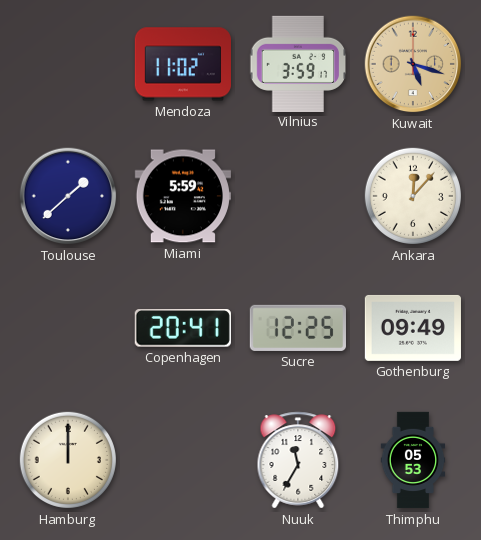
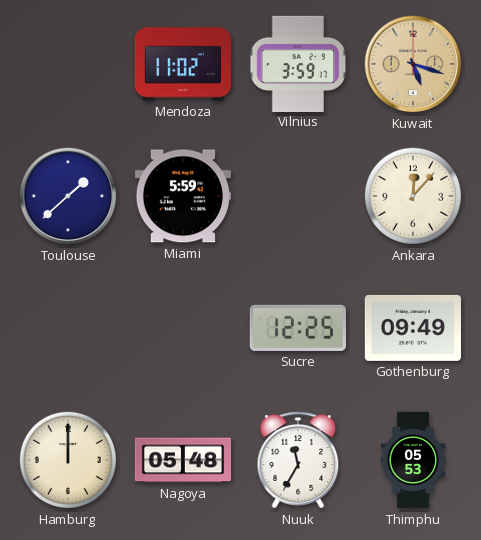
Copenhagen: 20:41 -> none
Nagoya: none -> 05:48
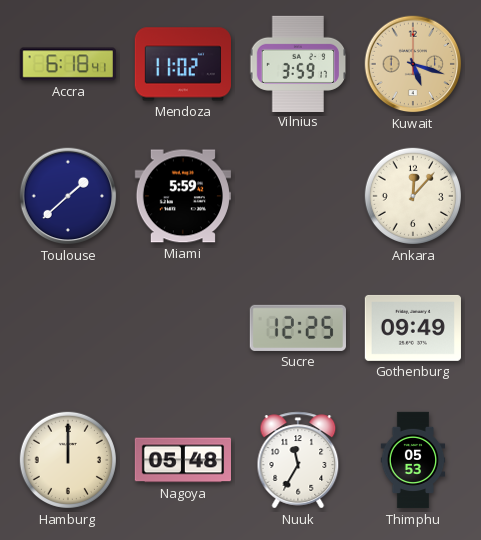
Accra: none -> 6:18
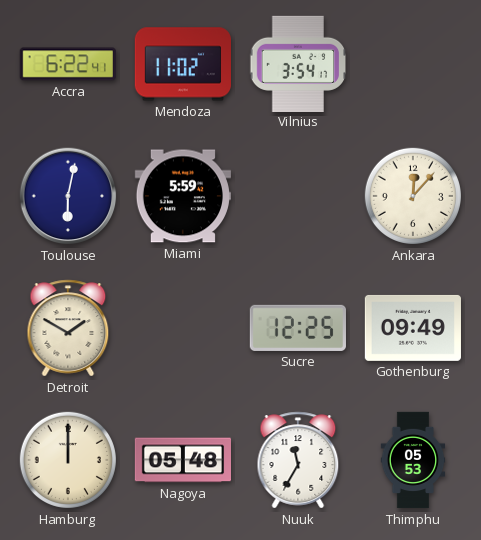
Accra: 6:18 -> 6:22
Vilnius: 3:59 -> 3:54
Kuwait: 5:18 -> none
Toulouse: 1:38 -> 6:02
Detroit: none -> 1:50
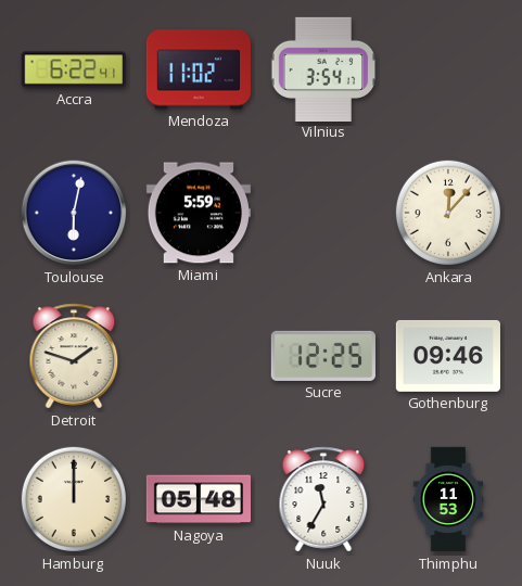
Detroit: 1:50 -> 1:48
Gothenburg: 09:49 -> 09:46
Thimphu: 05:53 -> 11:53
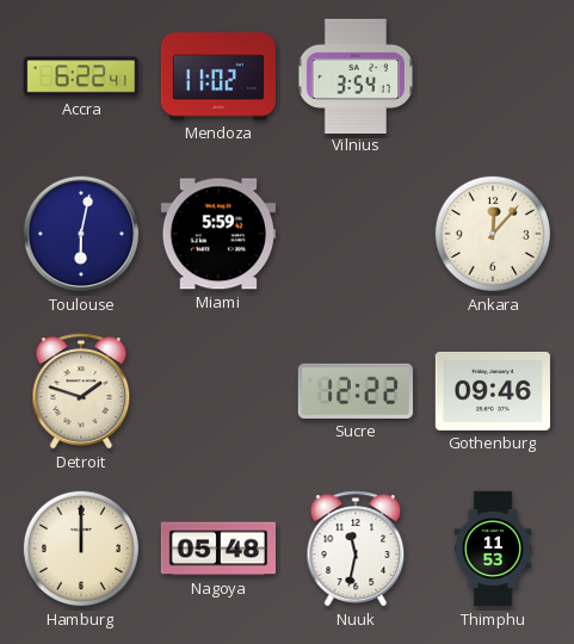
Sucre: 12:25 -> 12:22
Nuuk: 11:35 -> 11:32
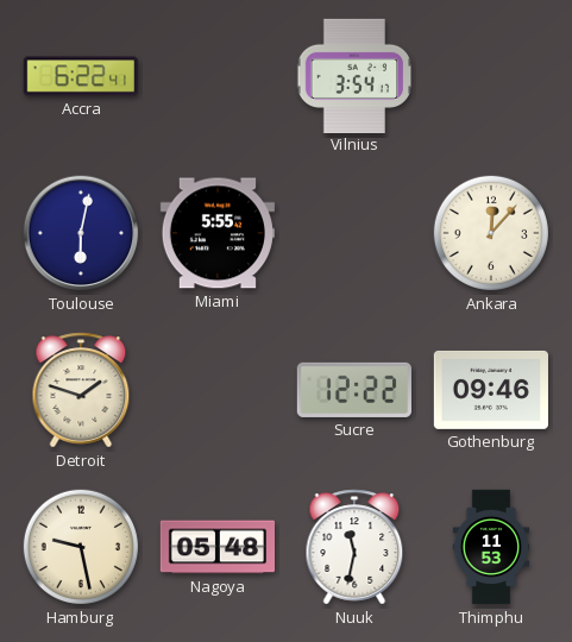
Mendoza: 11:02 -> none
Miami: 5:59 -> 5:55
Hamburg: 12:00 -> 9:28
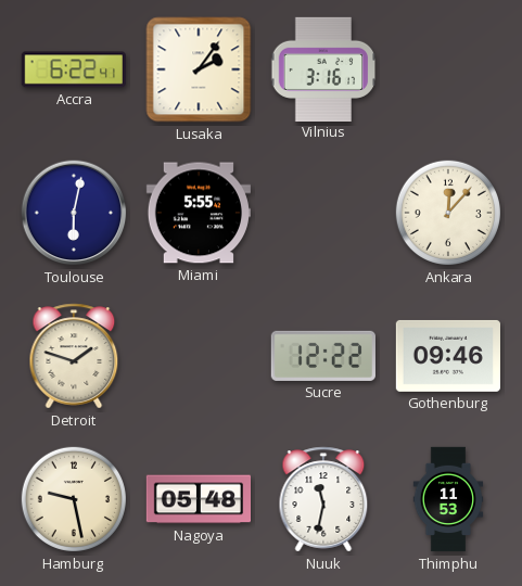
Lusaka: none -> 2:06
Vilnius: 3:54 -> 3:16
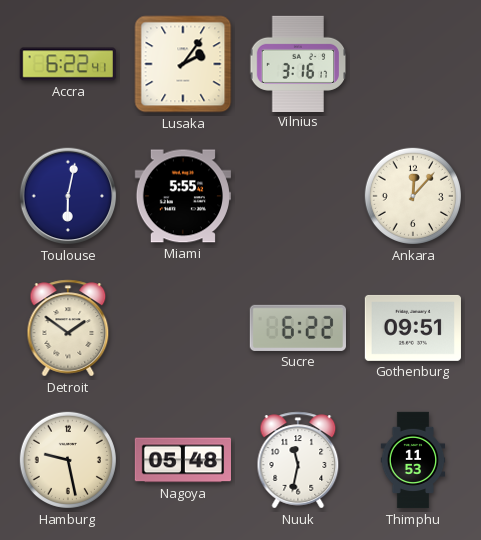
Detroit: 1:48 -> 1:51
Sucre: 12:22 -> 6:22
Gothenburg: 09:46 -> 09:51
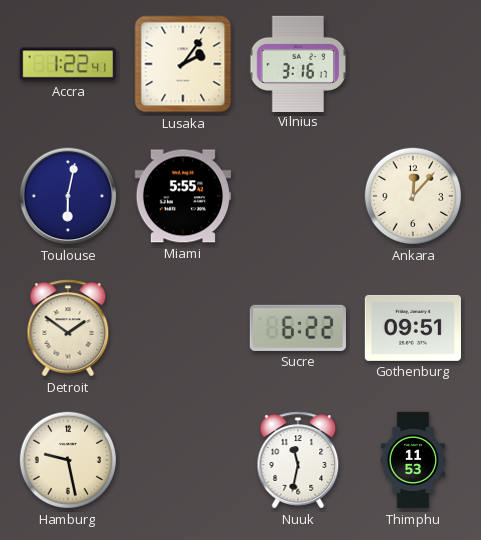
Accra: 6:22 -> 1:22
Nagoya: 05:48 -> none
